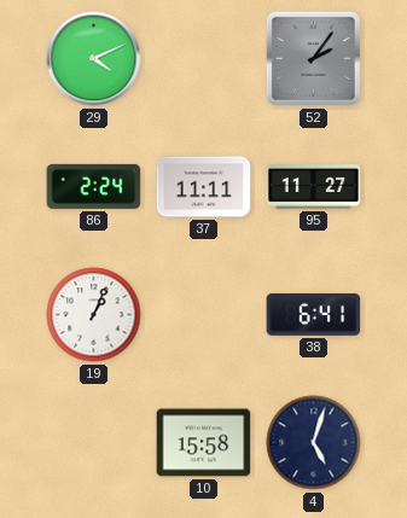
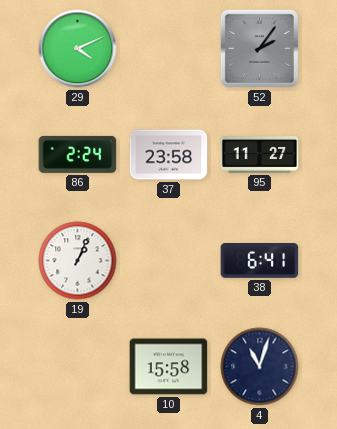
37: 11:11 -> 23:58
4: 5:03 -> 11:03
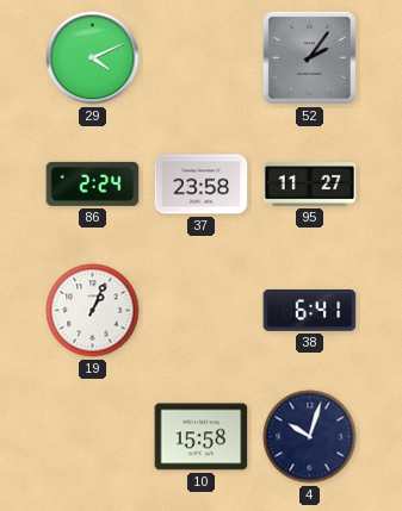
4: 11:03 -> 10:03
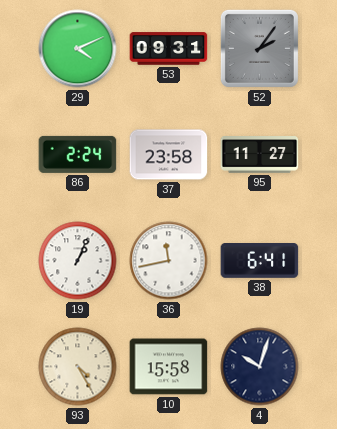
53: none -> 09:31
36: none -> 11:43
93: none -> 4:25
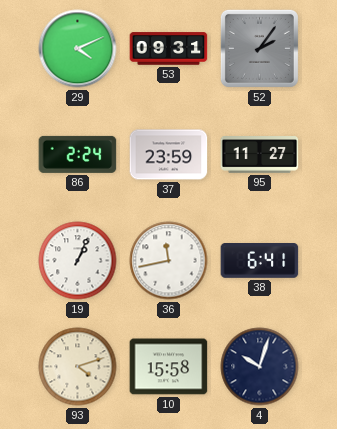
37: 23:58 -> 23:59
93: 4:25 -> 4:12
